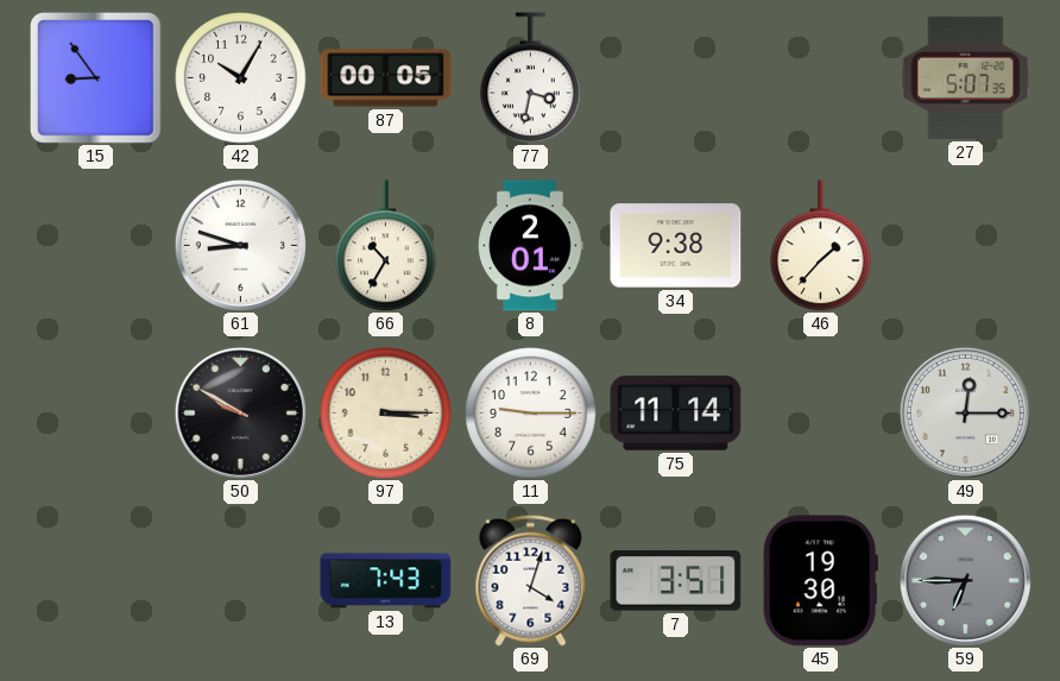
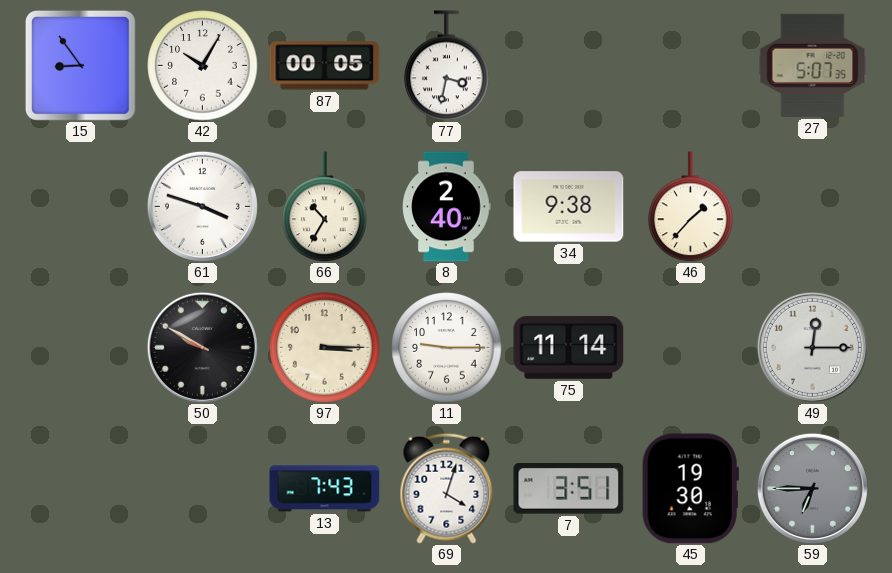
61: 8:48 -> 3:48
8: 2:01 -> 2:40
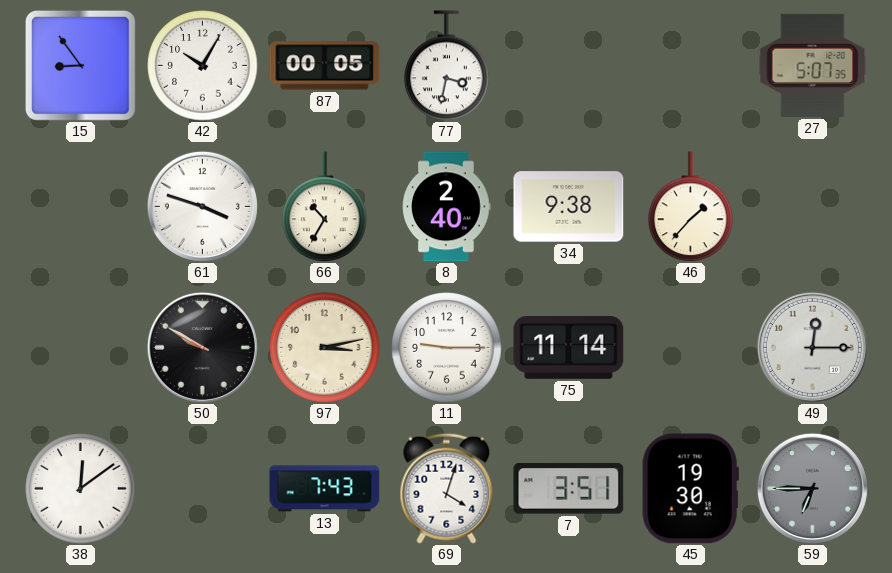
97: 3:15 -> 3:13
38: none -> 12:09
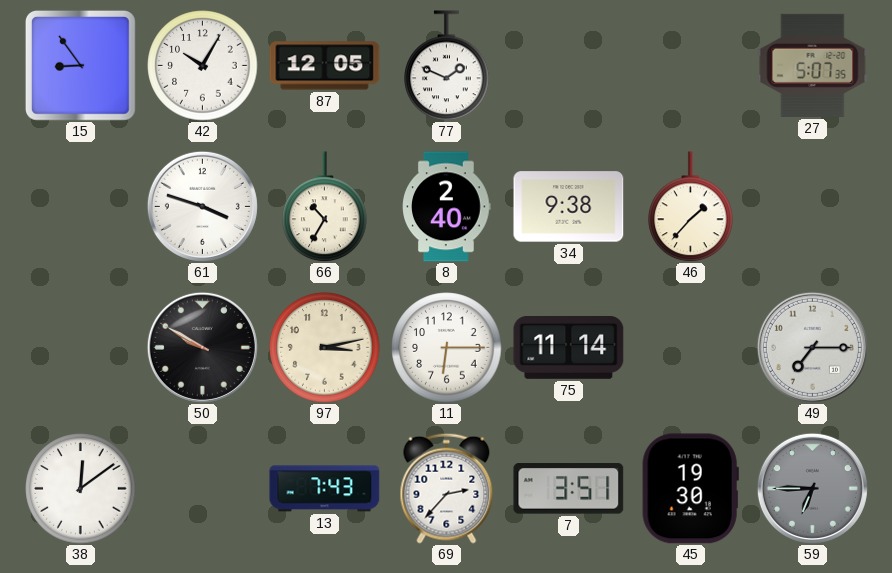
87: 00:05 -> 12:05
77: 3:32 -> 1:49
11: 9:15 -> 6:15
49: 12:15 -> 7:15
69: 4:03 -> 2:37
